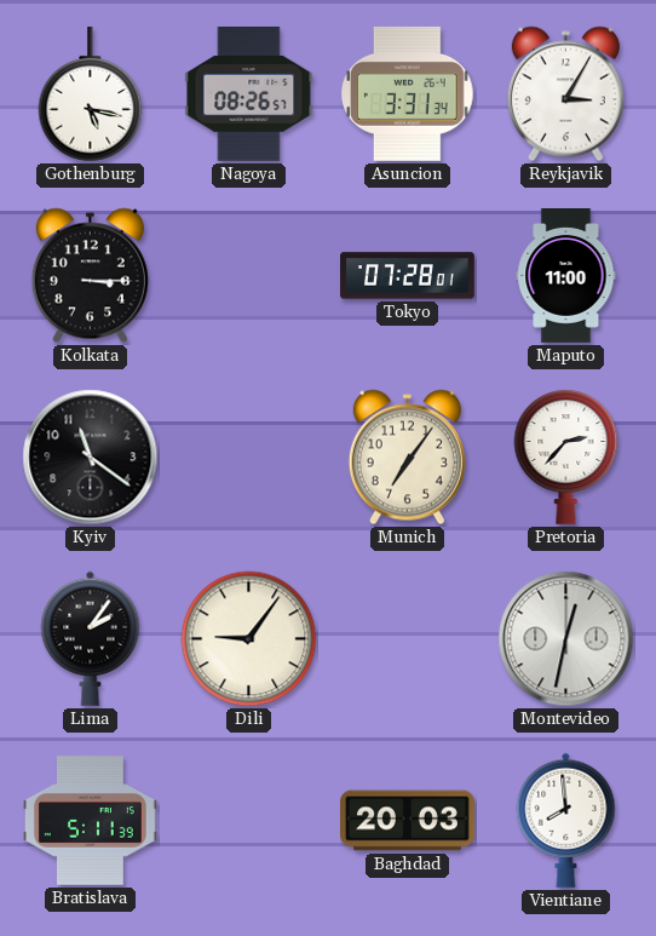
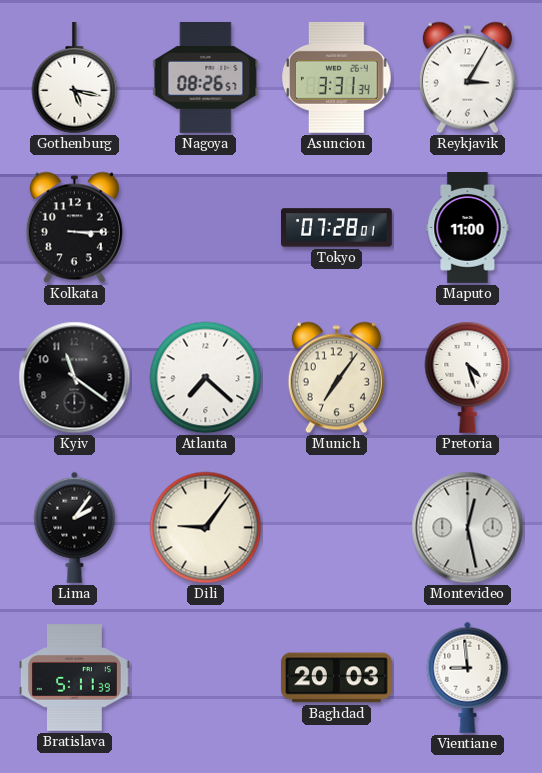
Atlanta: none -> 7:22
Pretoria: 2:37 -> 4:27
Montevideo: 12:32 -> 12:28
Vientiane: 7:59 -> 8:59
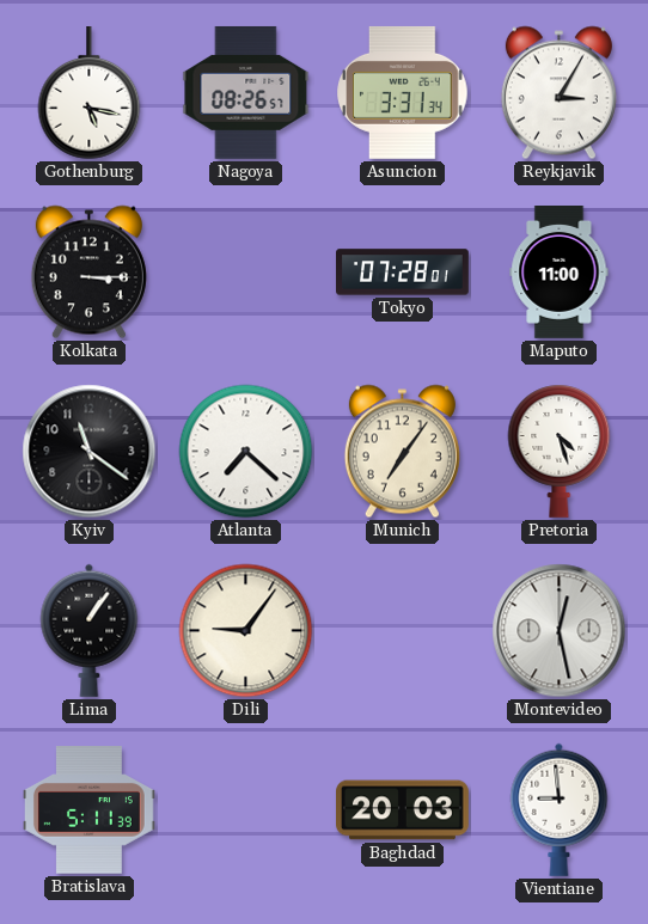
Lima: 2:06 -> 1:06
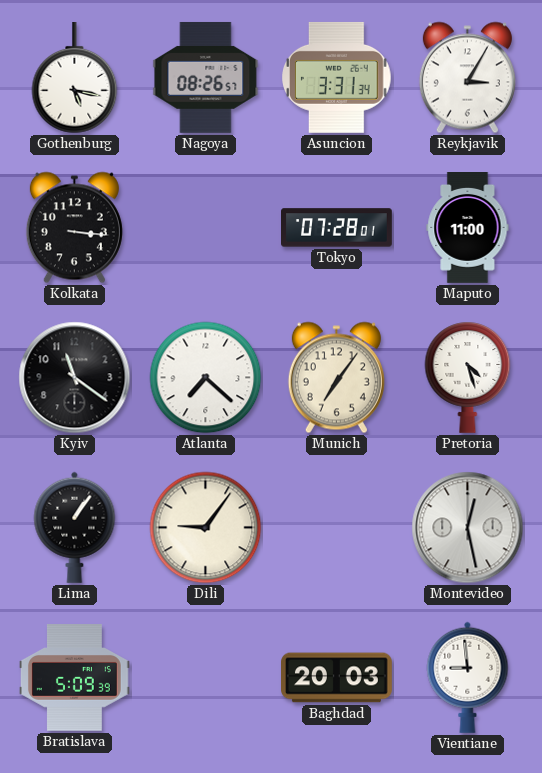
Kolkata: 3:15 -> 3:16
Bratislava: 5:11 -> 5:09
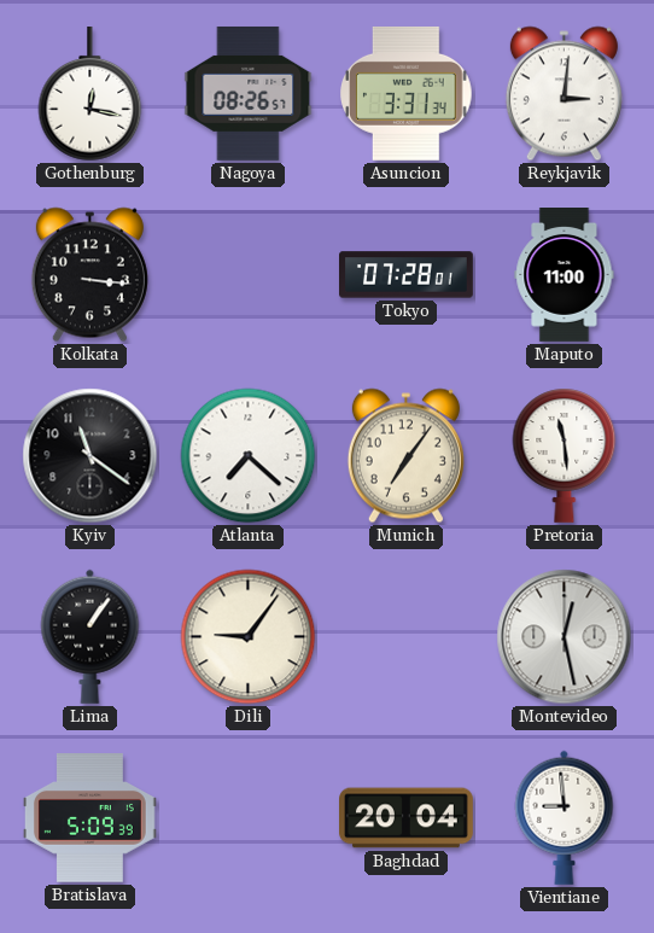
Gothenburg: 5:17 -> 12:17
Reykjavik: 3:05 -> 3:01
Pretoria: 4:27 -> 11:29
Baghdad: 20:03 -> 20:04
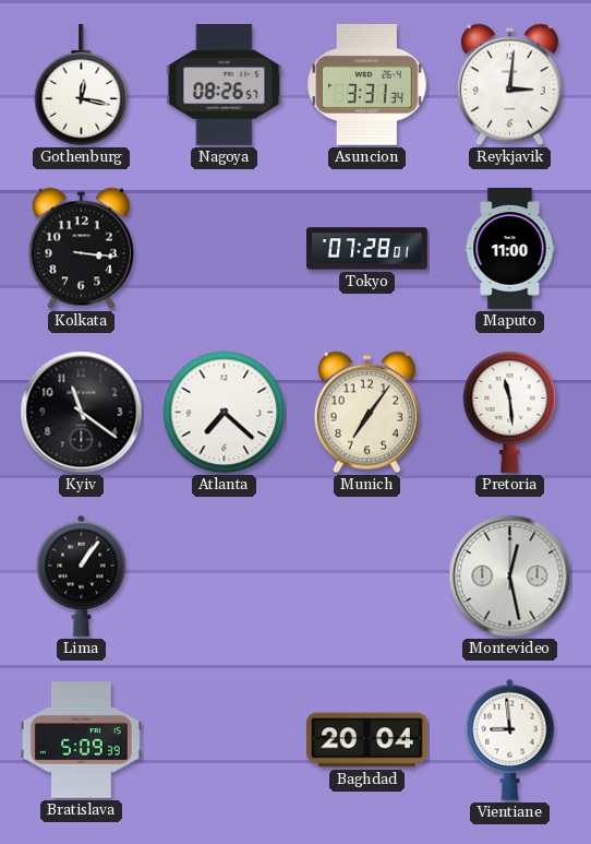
Dili: 9:06 -> none
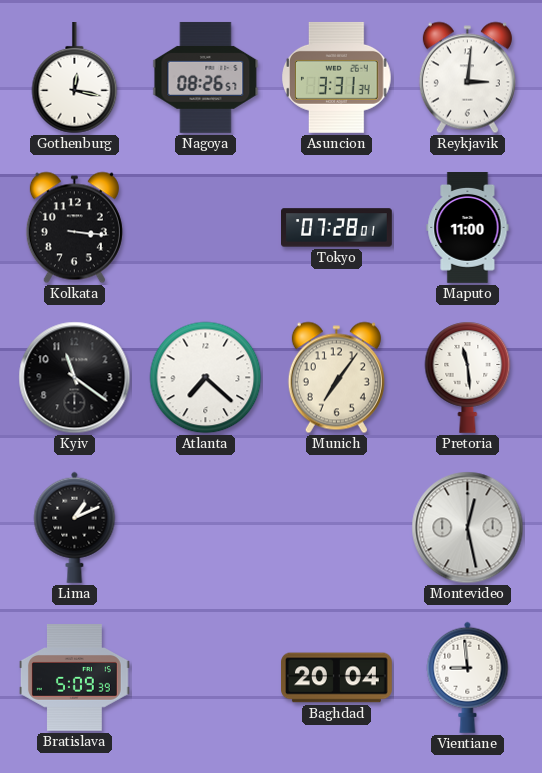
Lima: 1:06 -> 1:11
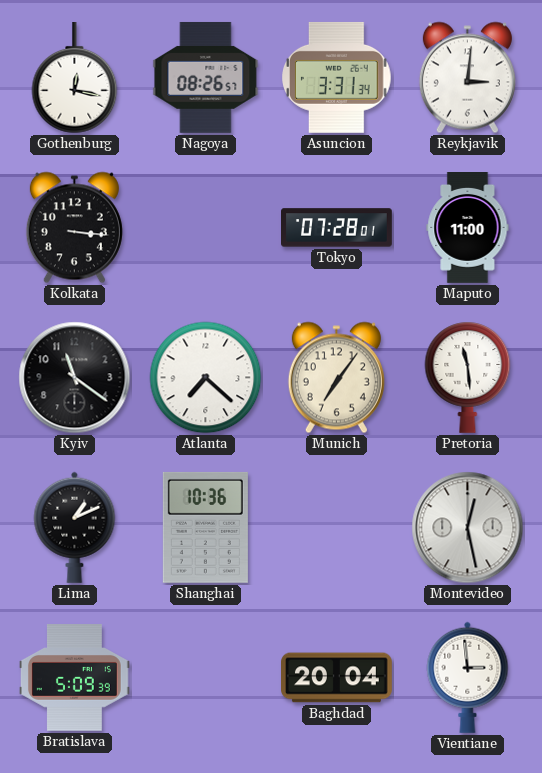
Shanghai: none -> 10:36
Vientiane: 8:59 -> 2:59
